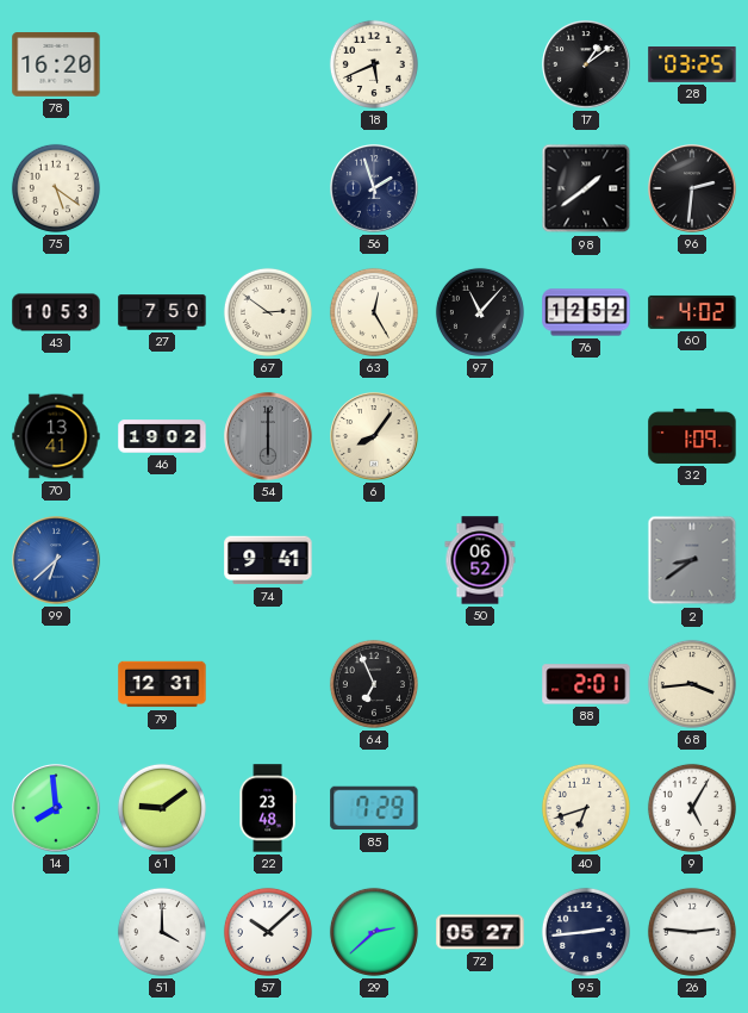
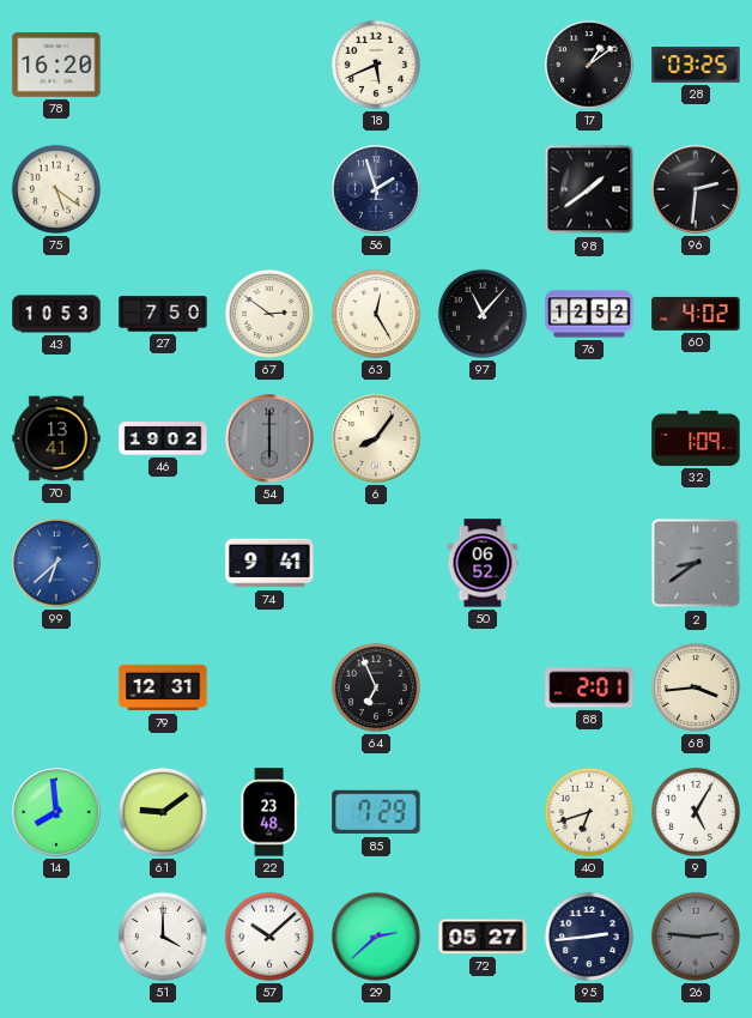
26 dial: white -> grey
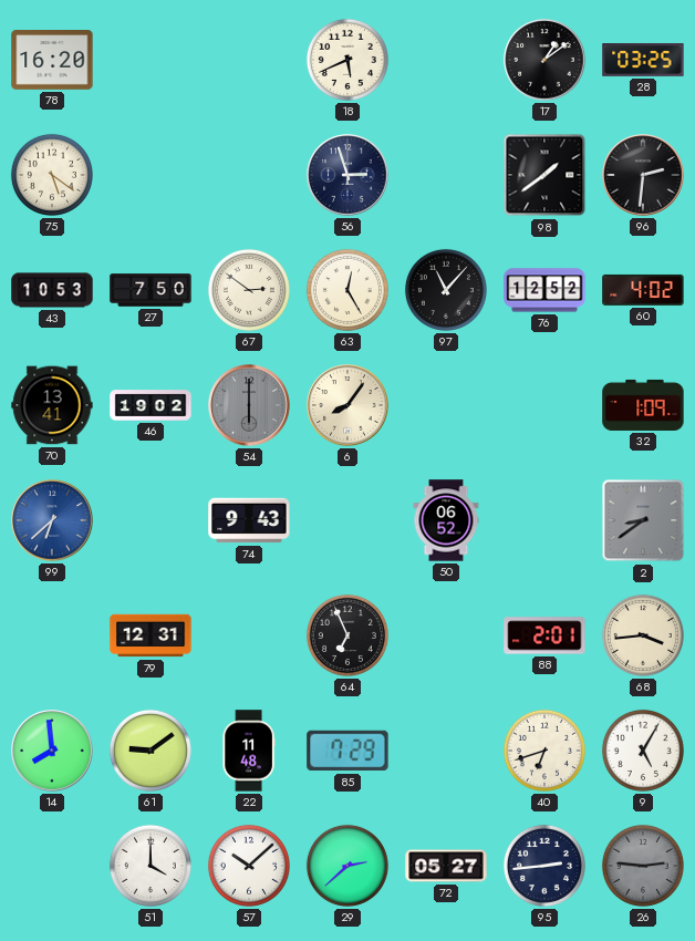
56: 1:57 -> 2:57
74: 9:41 -> 9:43
22: 23:48 -> 11:48
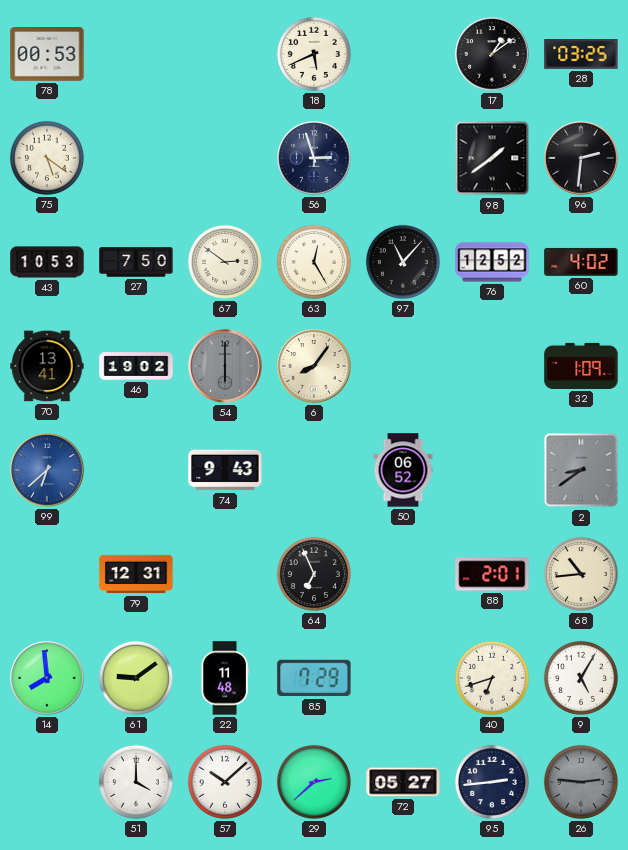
78: 16:20 -> 00:53
68: 3:44 -> 10:44
